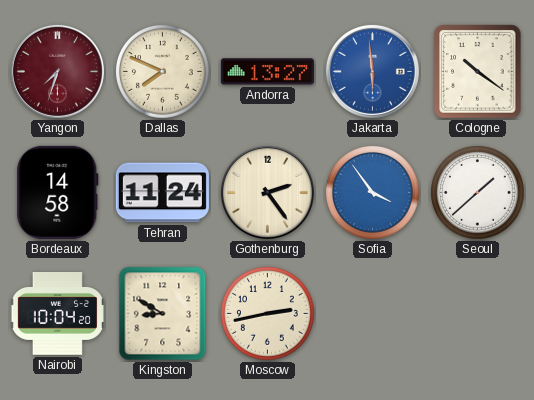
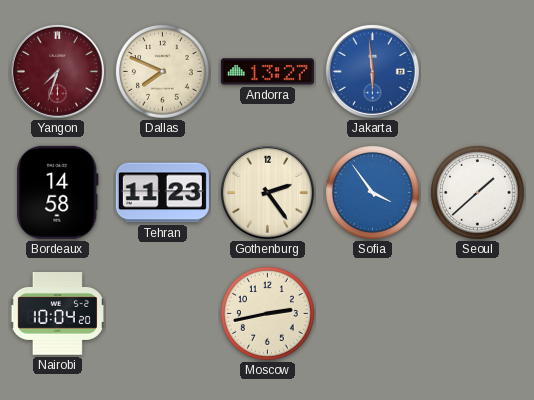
Cologne: 10:21 -> none
Tehran: 11:24 -> 11:23
Kingston: 8:50 -> none
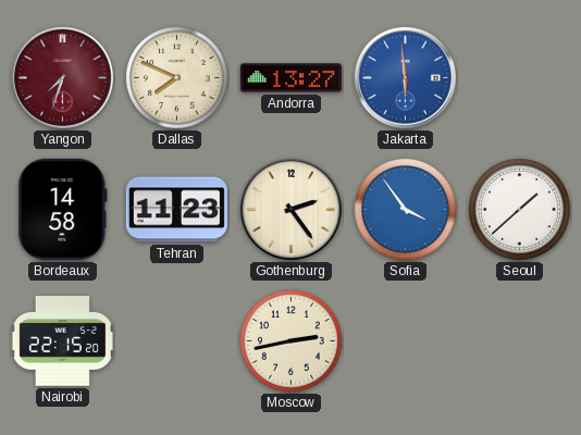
Nairobi: 10:04 -> 22:15
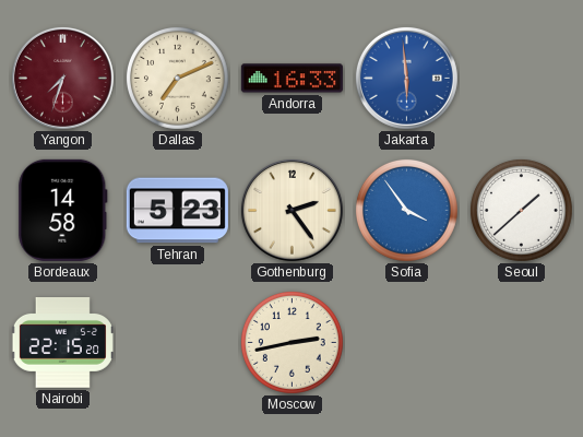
Dallas: 7:49 -> 7:11
Andorra: 13:27 -> 16:33
Tehran: 11:23 -> 5:23
